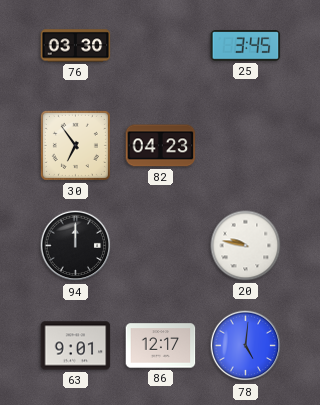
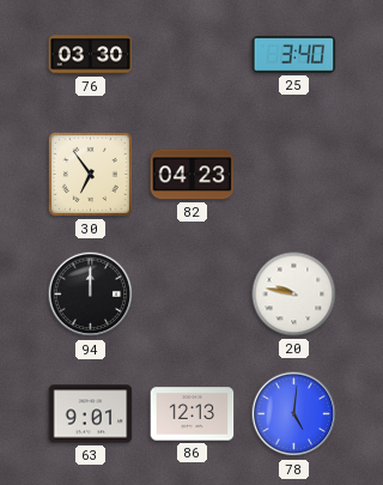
25: 3:45 -> 3:40
86: 12:17 -> 12:13
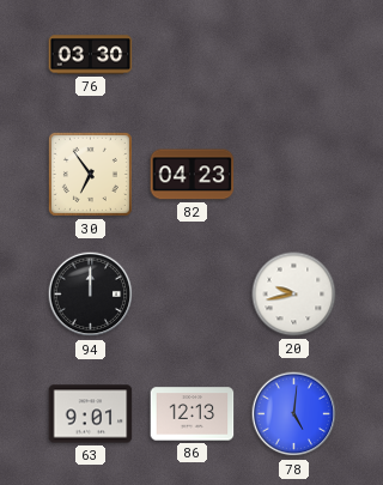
25: 3:40 -> none
20: 9:47 -> 9:43
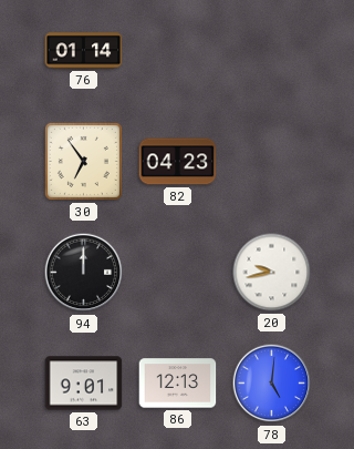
76: 03:30 -> 01:14
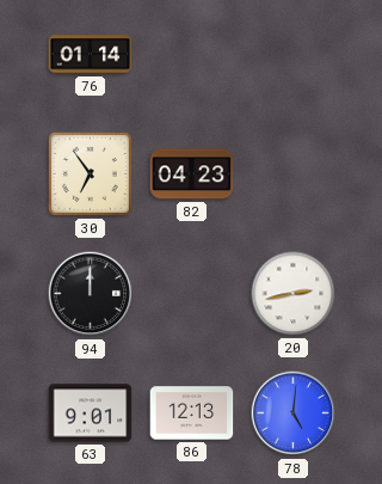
20: 9:43 -> 2:43
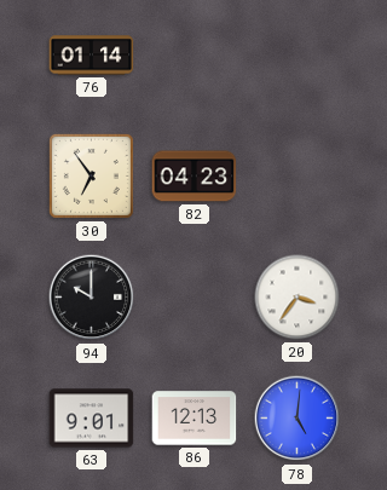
94: 12:00 -> 10:00
20: 2:43 -> 3:36
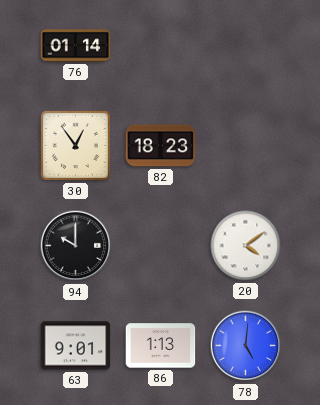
30: 6:54 -> 12:54
82: 04:23 -> 18:23
20: 3:36 -> 4:09
86: 12:13 -> 1:13
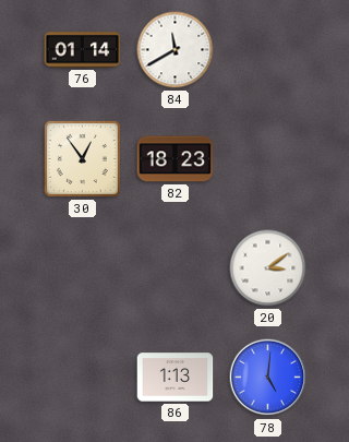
84: none -> 11:40
94: 10:00 -> none
20: 4:09 -> 3:09
63: 9:01 -> none
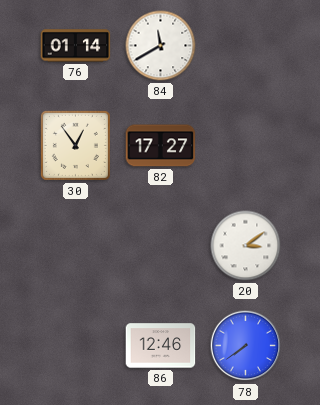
82: 18:23 -> 17:27
86: 1:13 -> 12:46
78: 5:01 -> 7:39
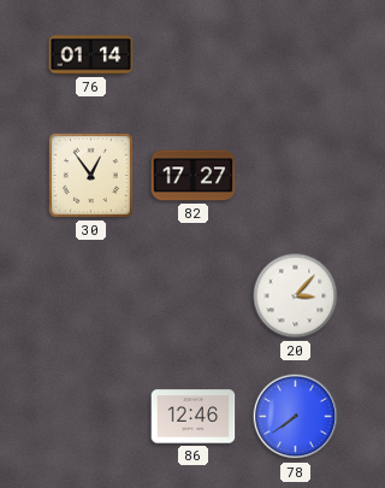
84: 11:40 -> none
20: 3:09 -> 3:07
